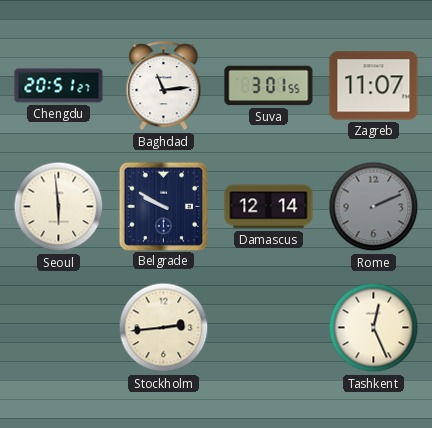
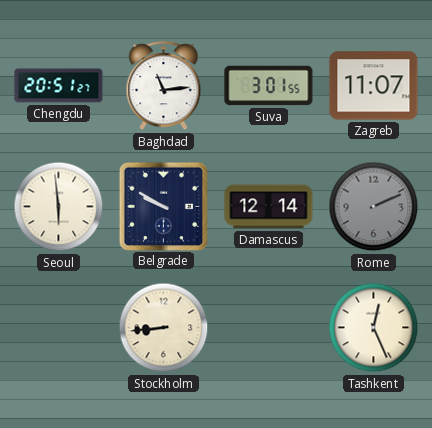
Stockholm: 2:44 -> 8:44
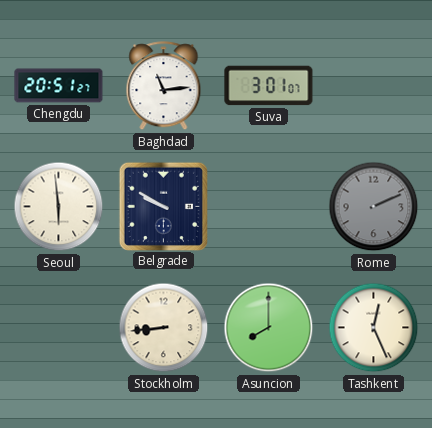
Suva: 3:01:55 -> 3:01:07
Zagreb: 11:07 -> none
Damascus: 12:14 -> none
Asuncion: none -> 8:00
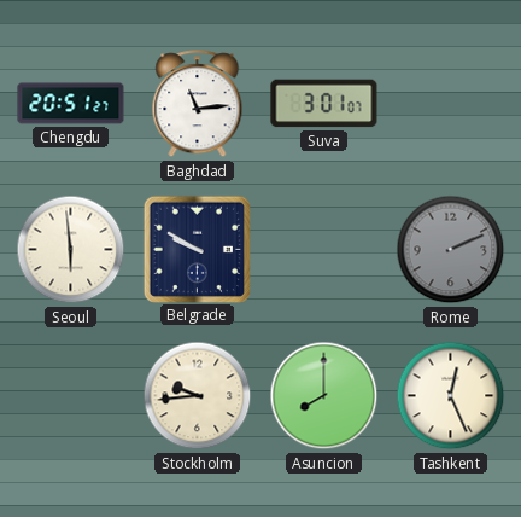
Stockholm: 8:44 -> 9:44
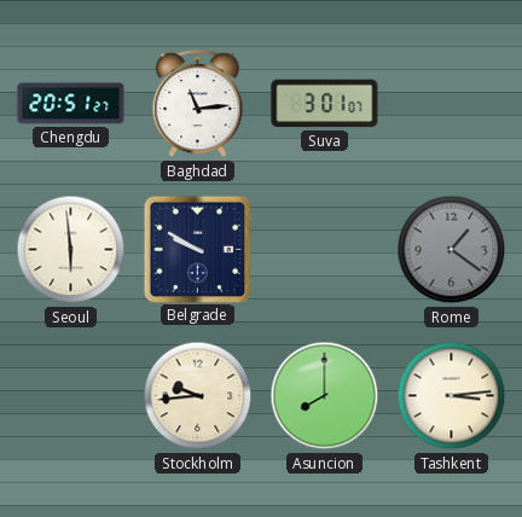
Rome: 2:11 -> 1:21
Tashkent: 12:26 -> 3:14
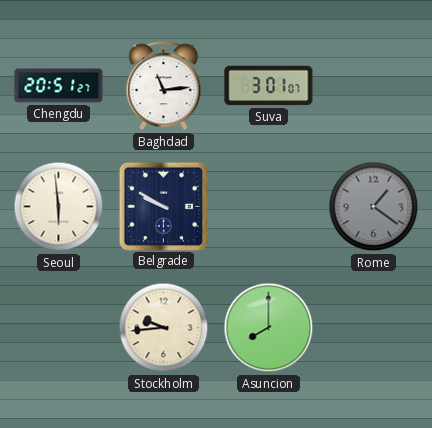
Tashkent: 3:14 -> none
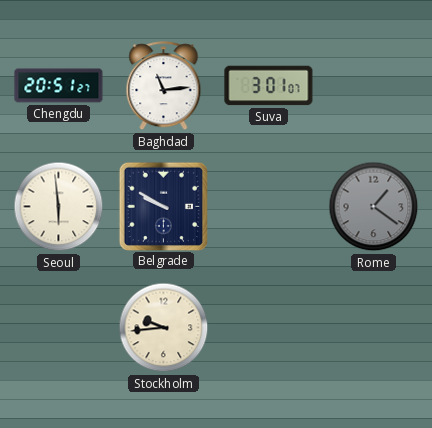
Asuncion: 8:00 -> none
